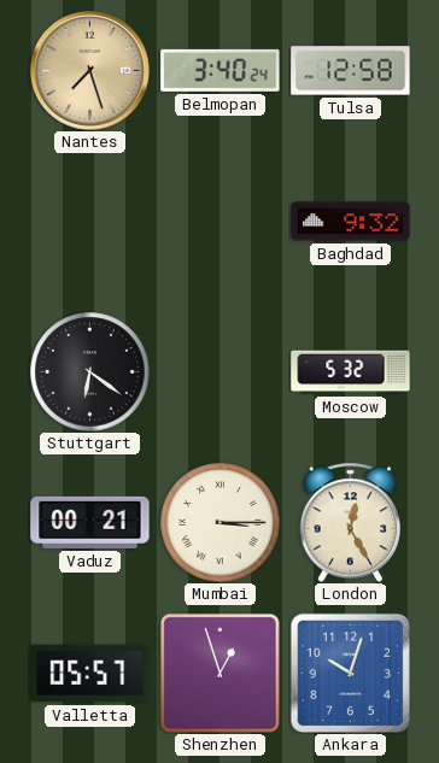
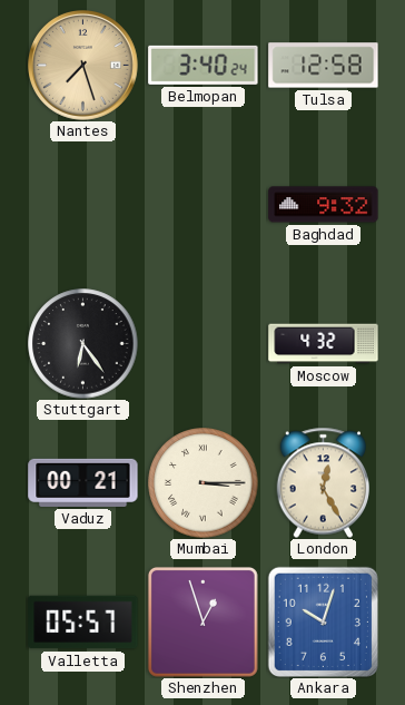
Stuttgart: 6:21 -> 6:24
Moscow: 5:32 -> 4:32
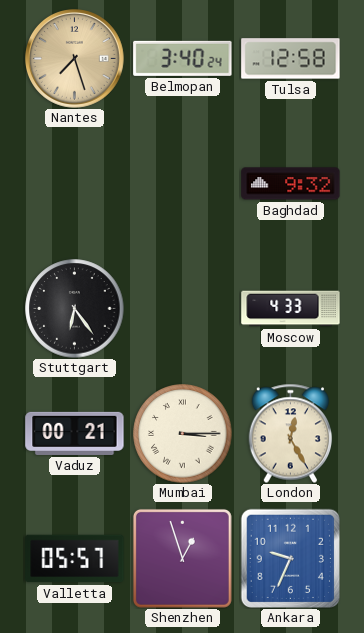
Moscow: 4:32 -> 4:33
Ankara: 10:03 -> 9:34
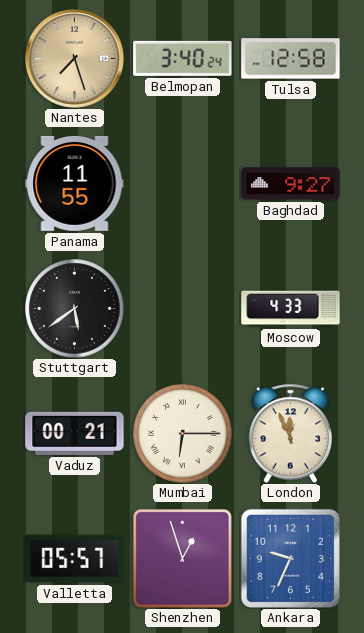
Panama: none -> 11:55
Baghdad: 9:32 -> 9:27
Stuttgart: 6:24 -> 5:39
Mumbai: 3:15 -> 6:15
London: 12:25 -> 11:56
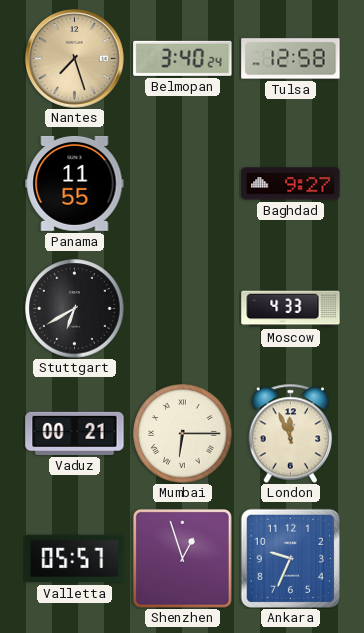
Stuttgart: 5:39 -> 6:40
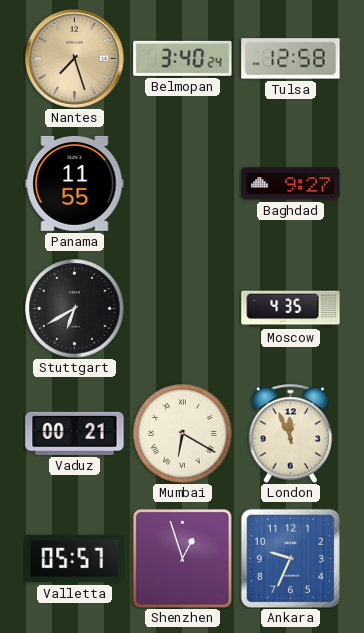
Moscow: 4:33 -> 4:35
Mumbai: 6:15 -> 6:20
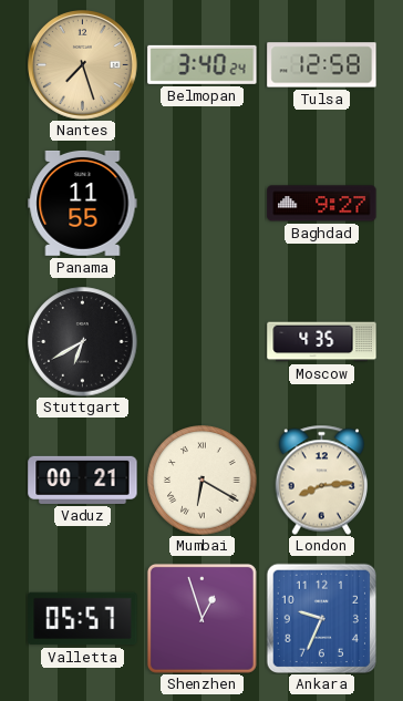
London: 11:56 -> 8:14
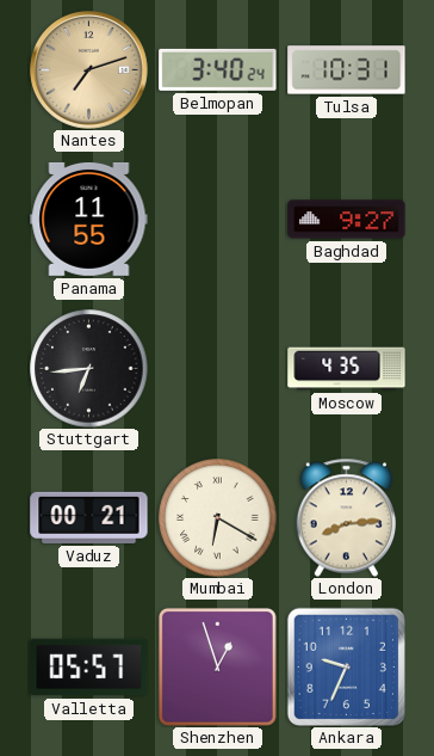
Nantes: 7:27 -> 7:12
Tulsa: 12:58 -> 10:31
Stuttgart: 6:40 -> 6:44
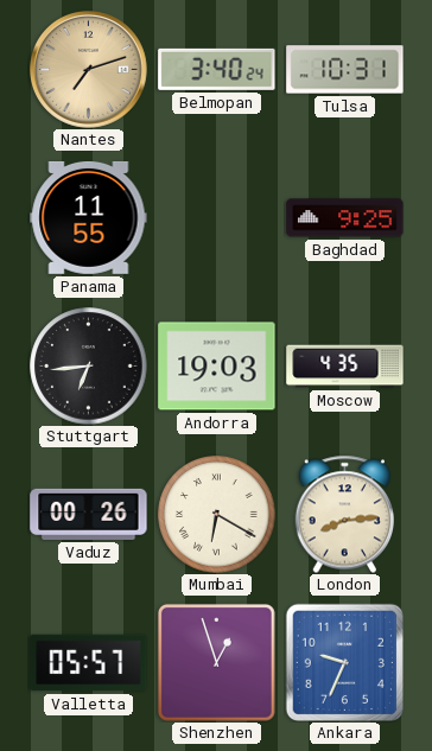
Baghdad: 9:27 -> 9:25
Andorra: none -> 19:03
Vaduz: 00:21 -> 00:26
